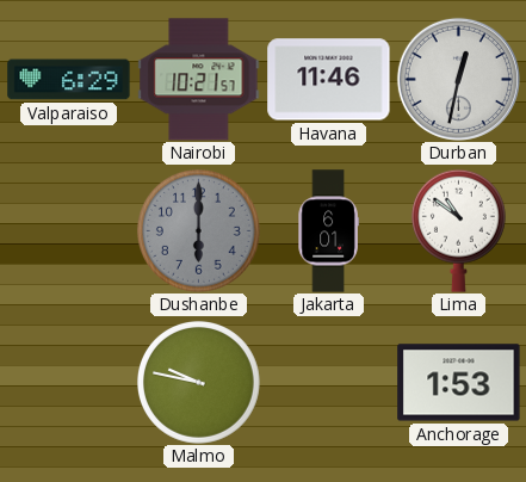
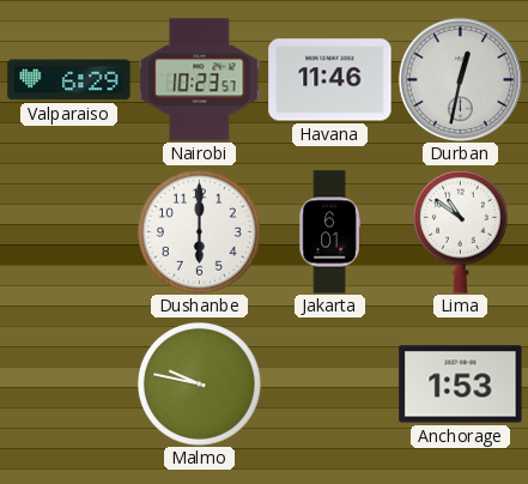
Nairobi: 10:21 -> 10:23
Dushanbe dial: grey -> white
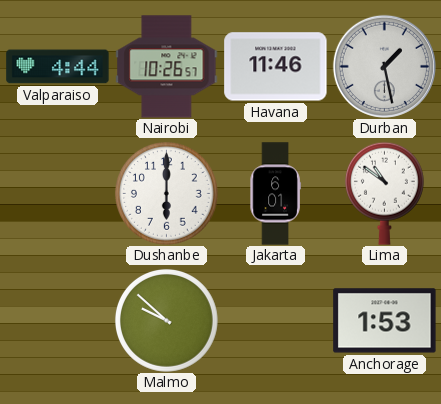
Valparaiso: 6:29 -> 4:44
Nairobi: 10:23 -> 10:26
Durban: 12:32 -> 1:28
Malmo: 9:47 -> 9:52
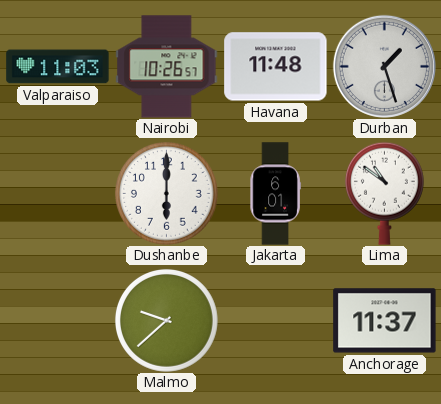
Valparaiso: 4:44 -> 11:03
Havana: 11:46 -> 11:48
Durban: 1:28 -> 1:27
Malmo: 9:52 -> 9:38
Anchorage: 1:53 -> 11:37
